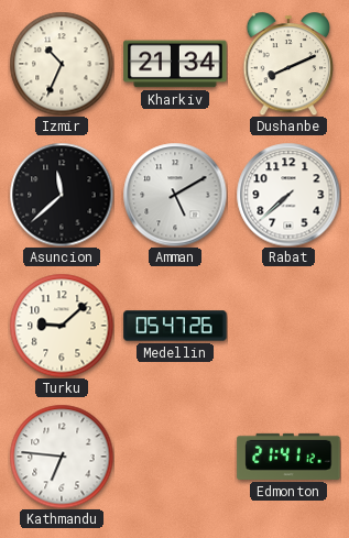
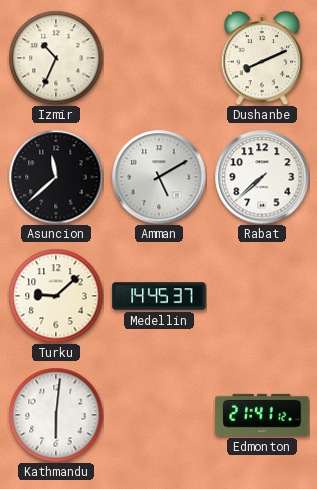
Kharkiv: 21:34 -> none
Medellin: 05:47 -> 14:45
Kathmandu: 6:46 -> 6:01
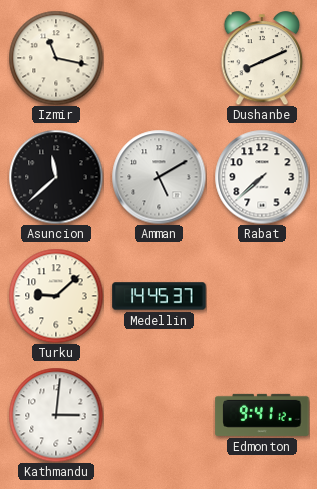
Izmir: 10:34 -> 11:17
Kathmandu: 6:01 -> 3:01
Edmonton: 21:41 -> 9:41
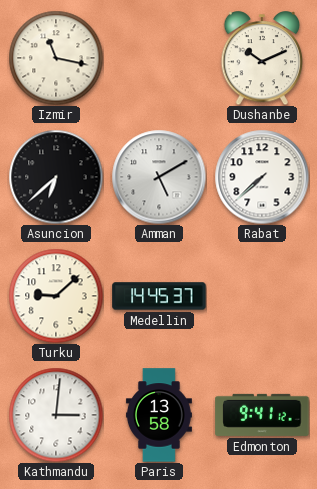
Dushanbe: 8:11 -> 10:11
Asuncion: 11:38 -> 6:38
Paris: none -> 13:58
